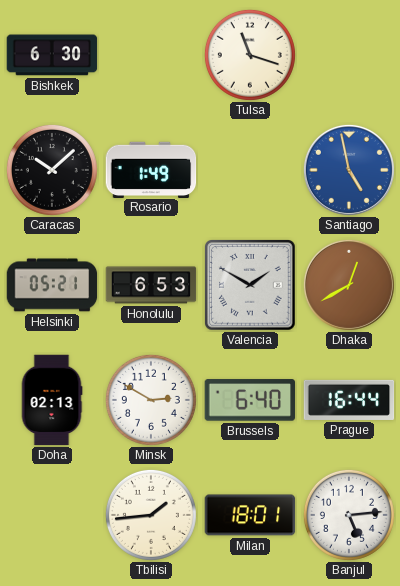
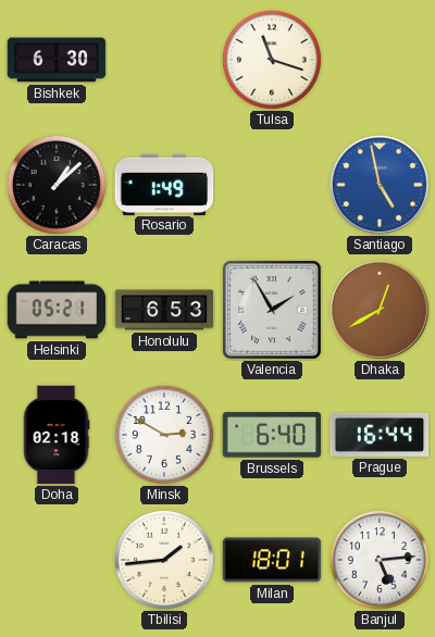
Caracas: 10:08 -> 1:08
Valencia: 1:50 -> 1:55
Doha: 02:13 -> 02:18
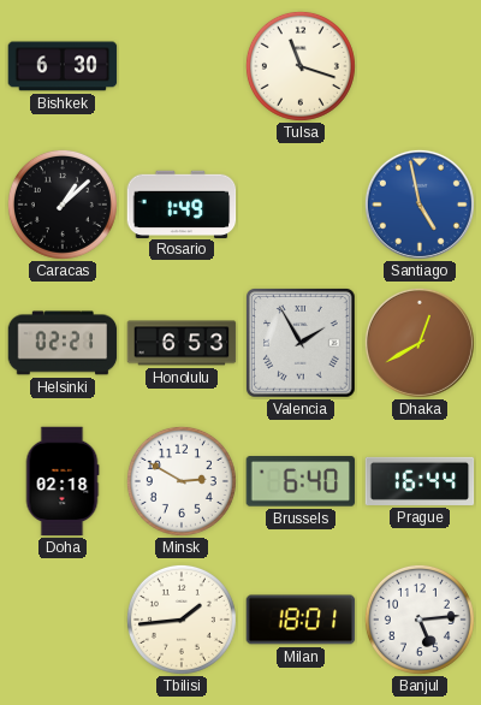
Helsinki: 05:21 -> 02:21
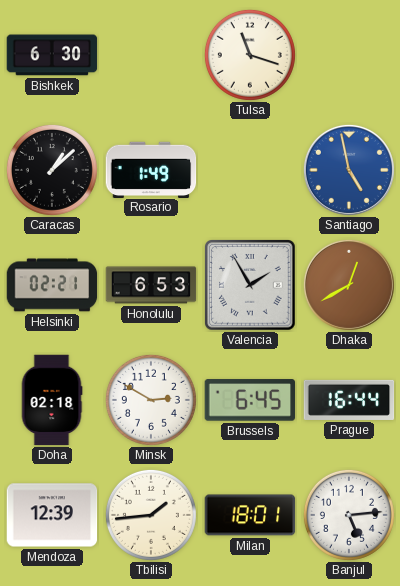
Brussels: 6:40 -> 6:45
Mendoza: none -> 12:39
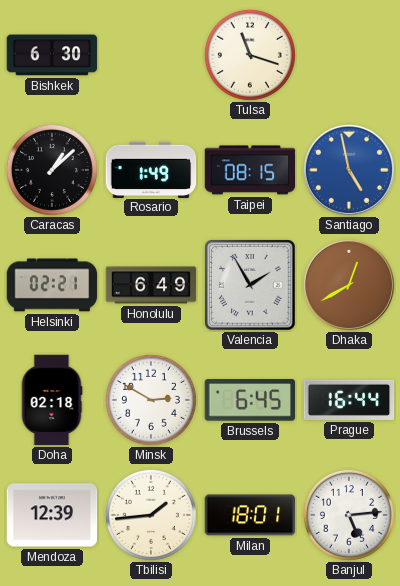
Taipei: none -> 08:15
Honolulu: 6:53 -> 6:49
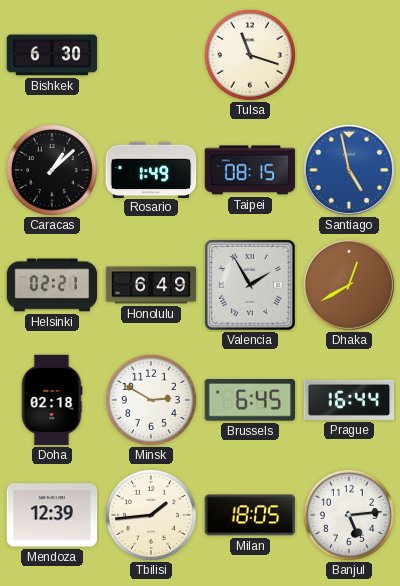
Milan: 18:01 -> 18:05
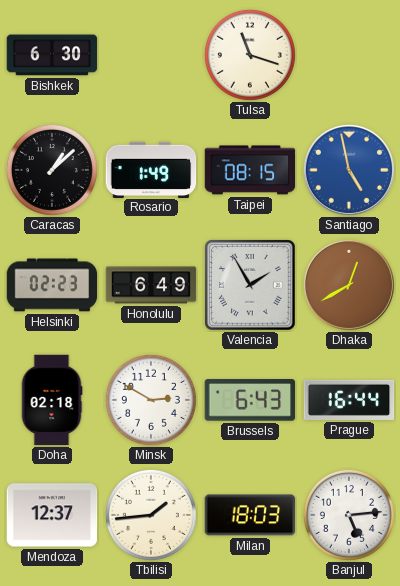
Helsinki: 02:21 -> 02:23
Brussels: 6:45 -> 6:43
Mendoza: 12:39 -> 12:37
Milan: 18:05 -> 18:03
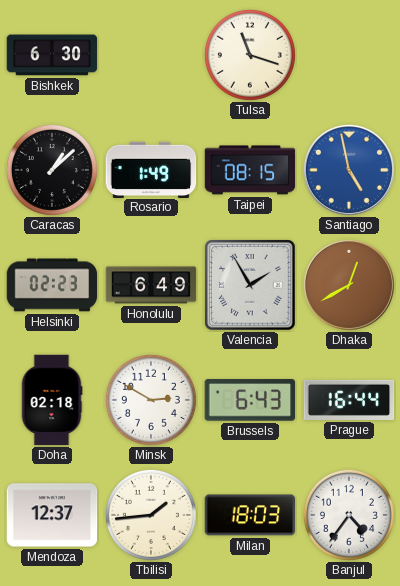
Banjul: 5:14 -> 4:36
